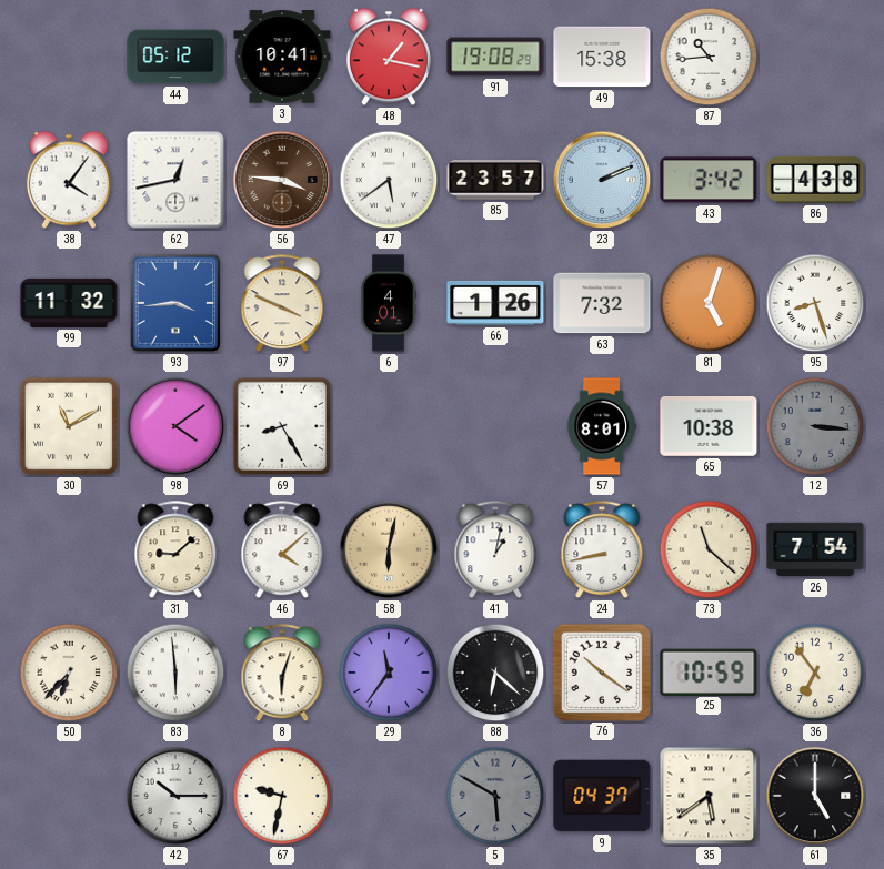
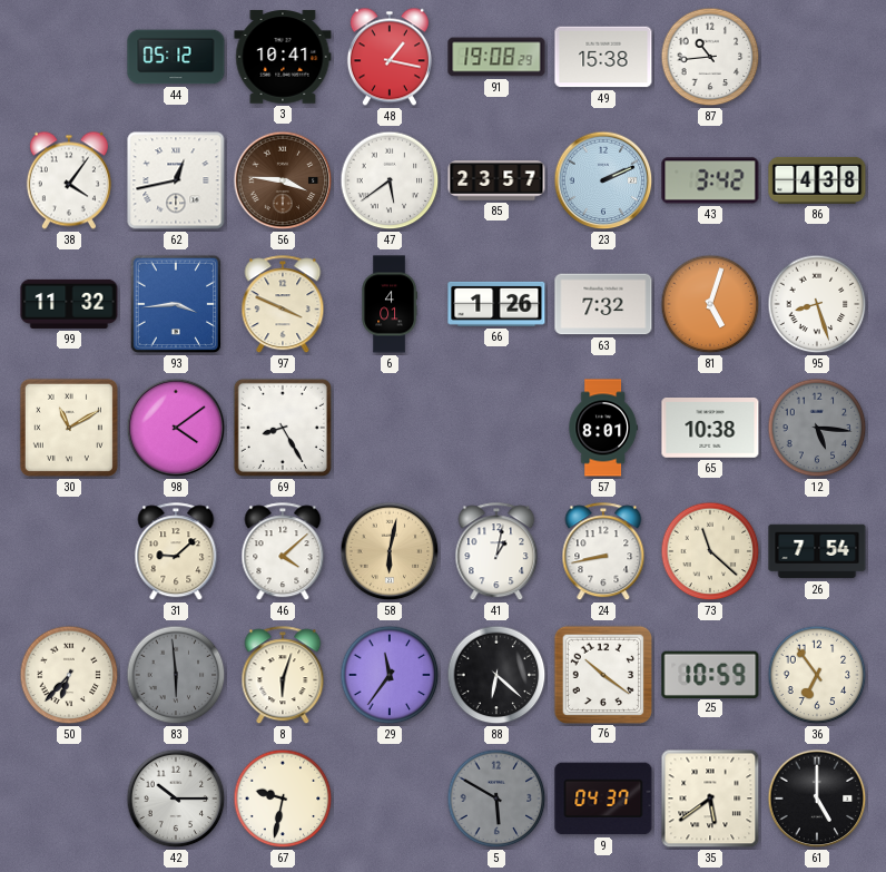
12: 3:16 -> 5:16
83 dial: white -> grey
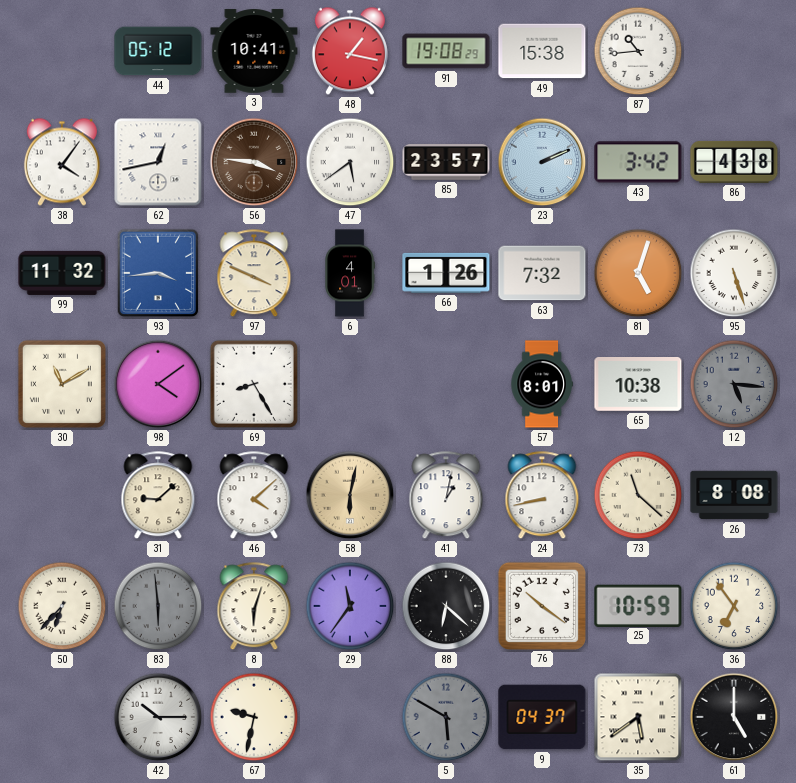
95: 8:27 -> 5:27
26: 7:54 -> 8:08
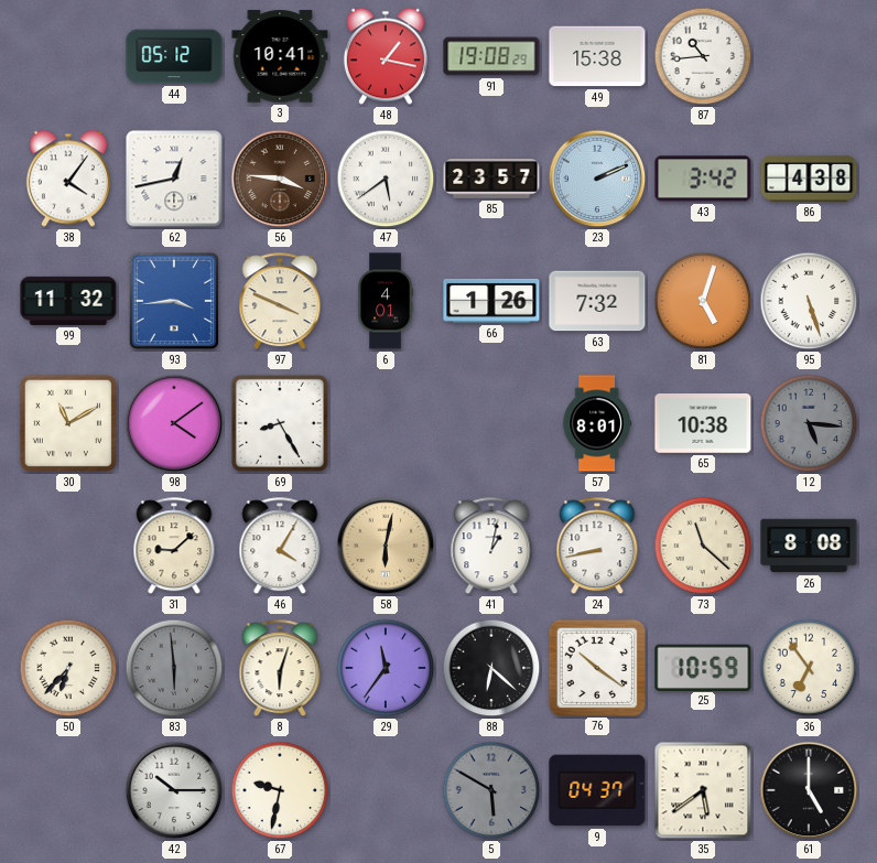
46: 4:08 -> 4:05
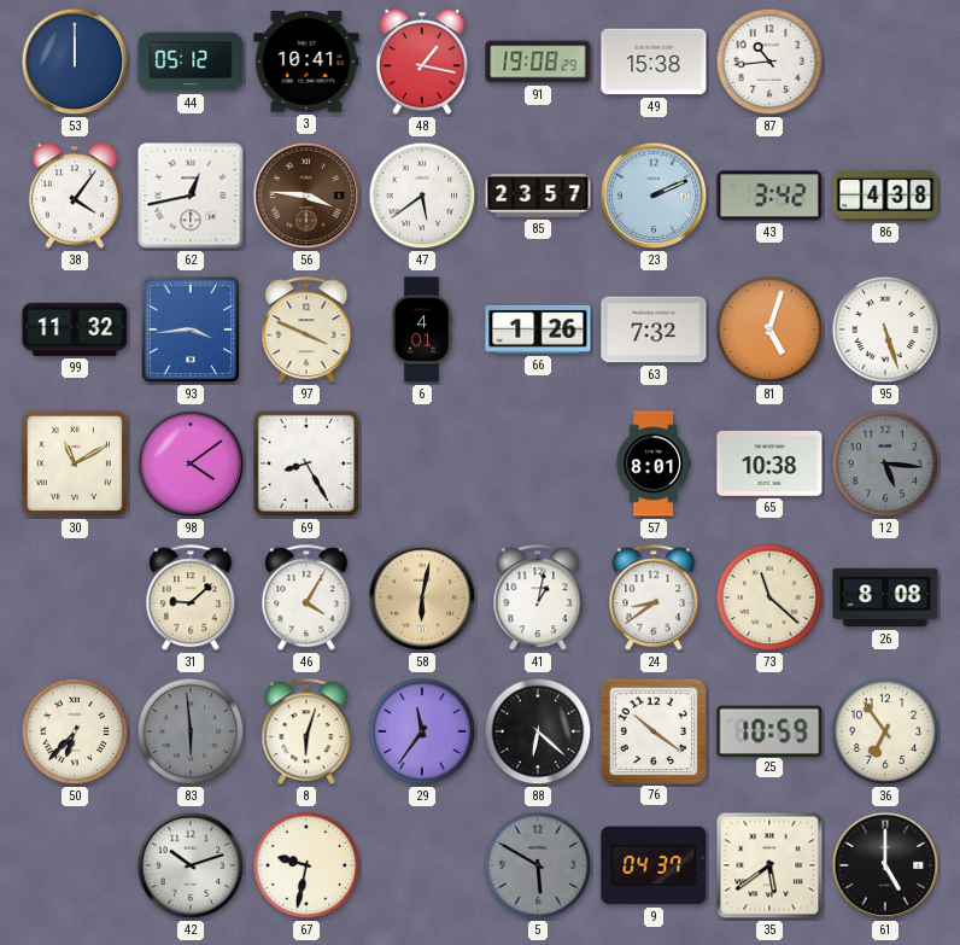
53: none -> 12:00
24: 8:43 -> 8:39
42: 10:15 -> 10:12
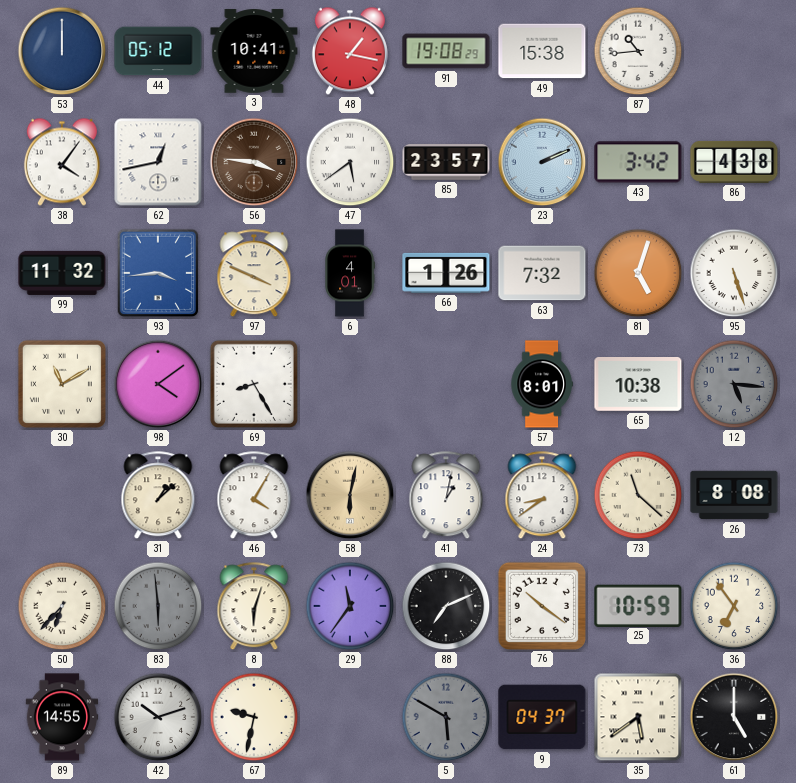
31: 9:08 -> 1:08
88: 6:22 -> 7:11
89: none -> 14:55
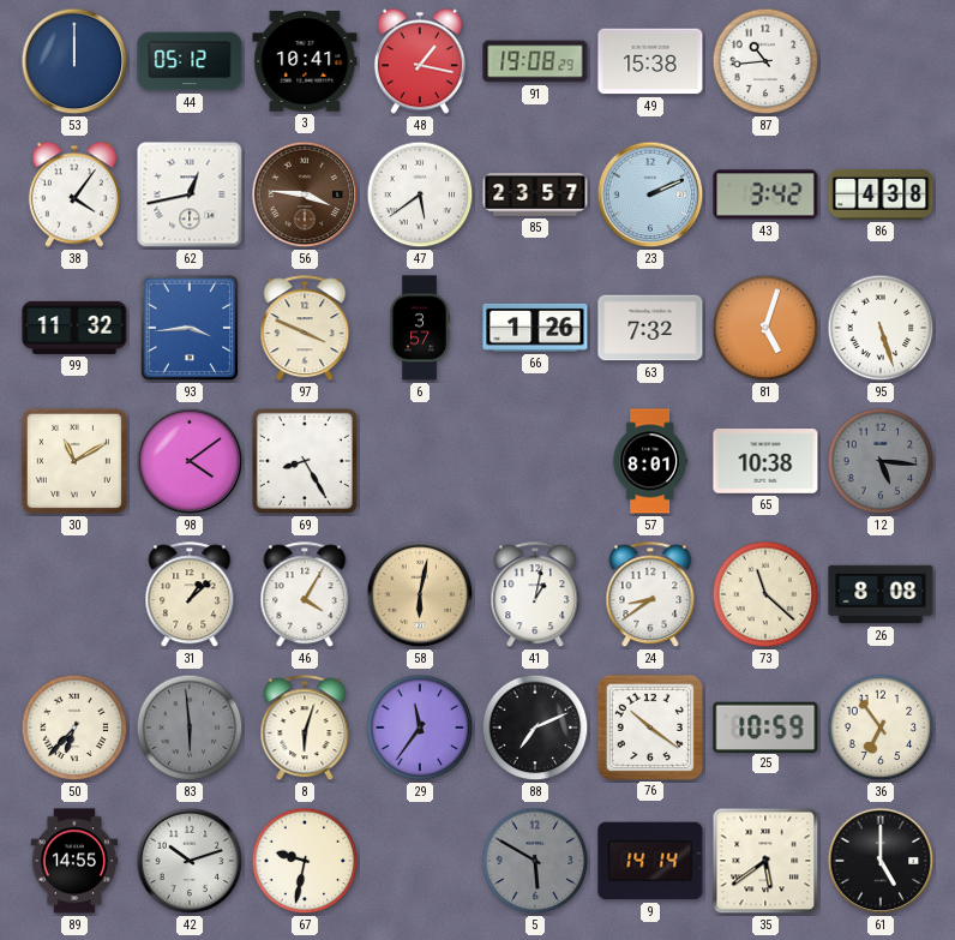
6: 4:01 -> 3:57
9: 04:37 -> 14:14
